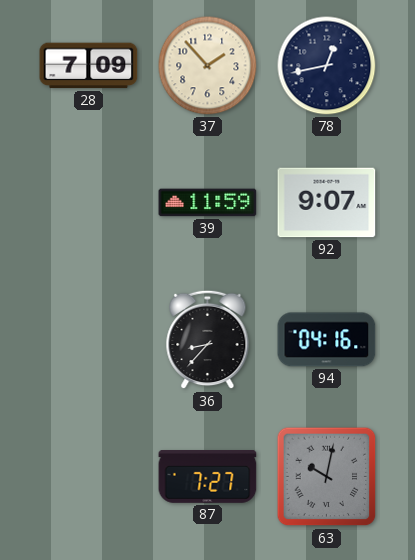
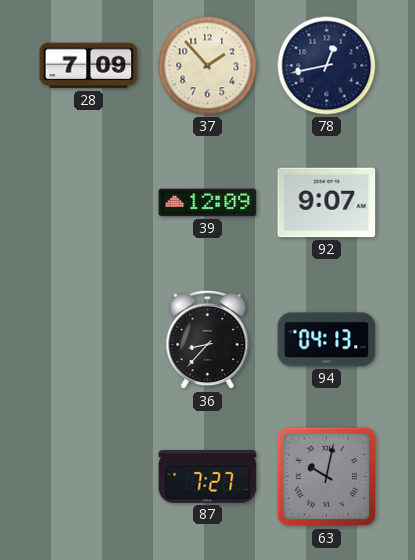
39: 11:59 -> 12:09
94: 04:16 -> 04:13
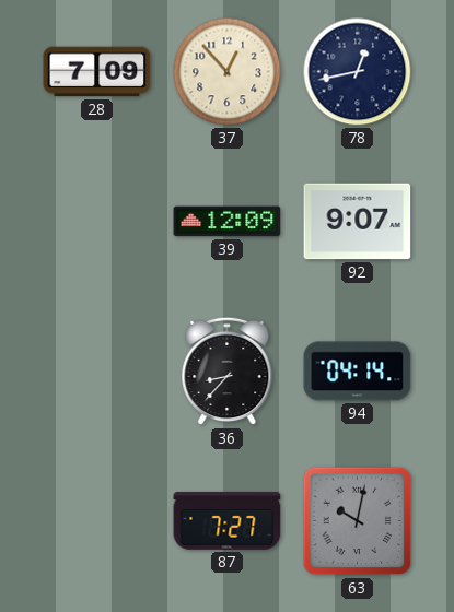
37: 1:53 -> 12:53
94: 04:13 -> 04:14
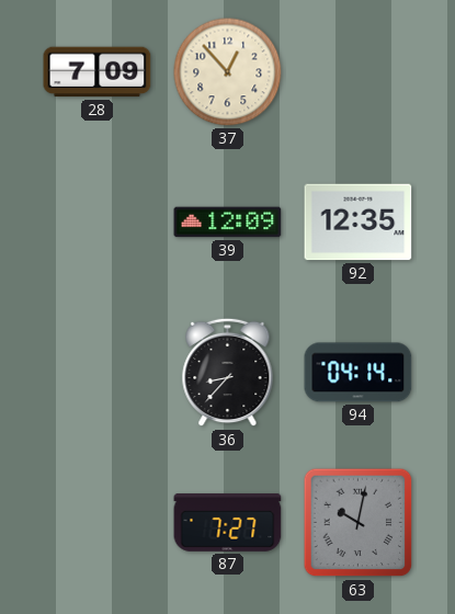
78: 12:43 -> none
92: 9:07 -> 12:35
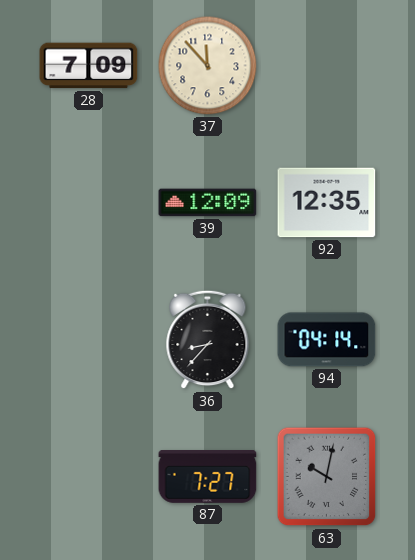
37: 12:53 -> 11:53
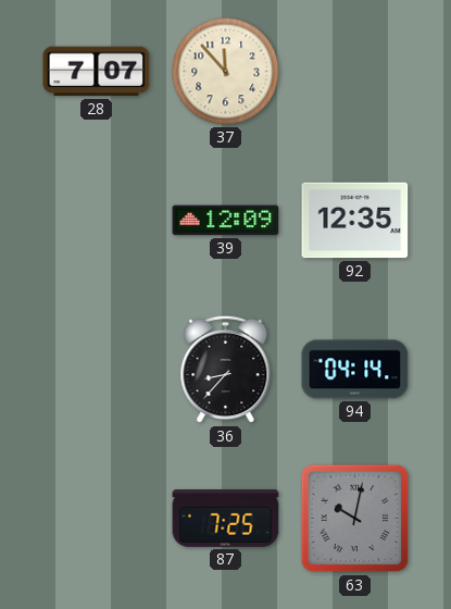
28: 7:09 -> 7:07
87: 7:27 -> 7:25
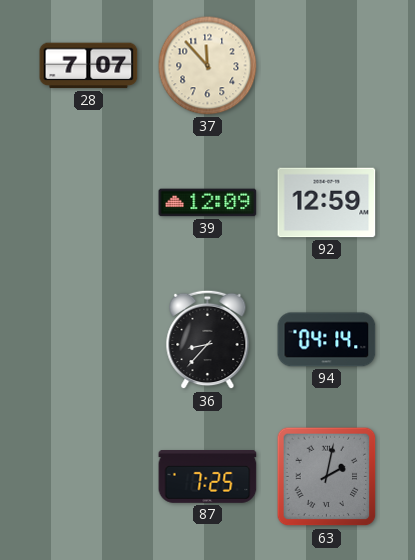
92: 12:35 -> 12:59
63: 10:02 -> 2:02
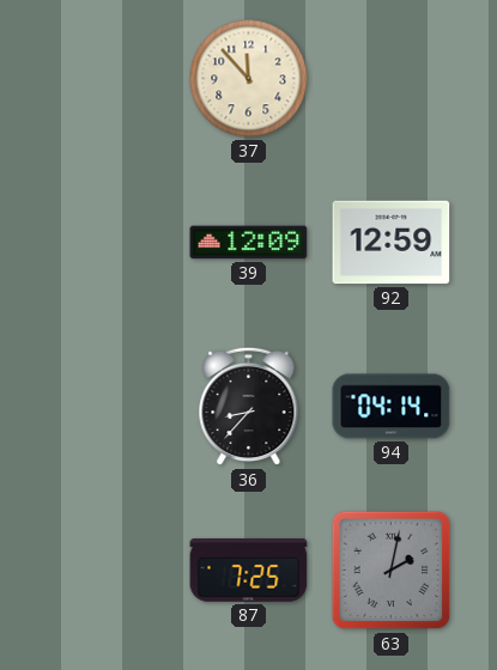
28: 7:07 -> none
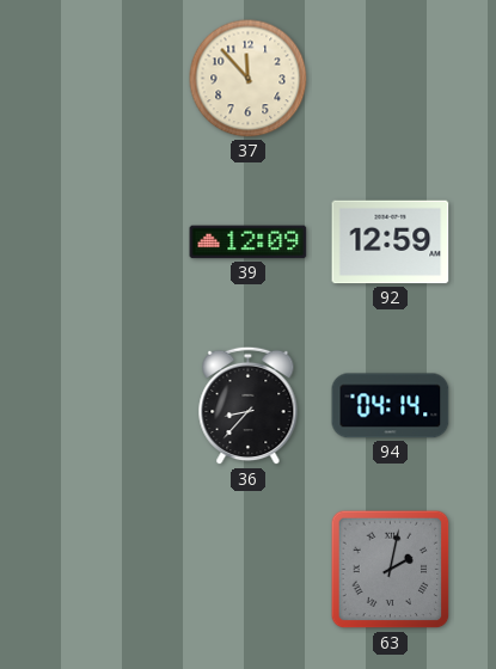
87: 7:25 -> none
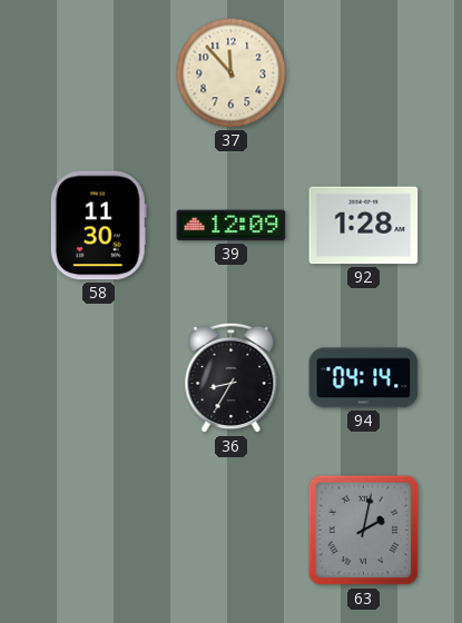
58: none -> 11:30
92: 12:59 -> 1:28
36: 8:37 -> 8:35
